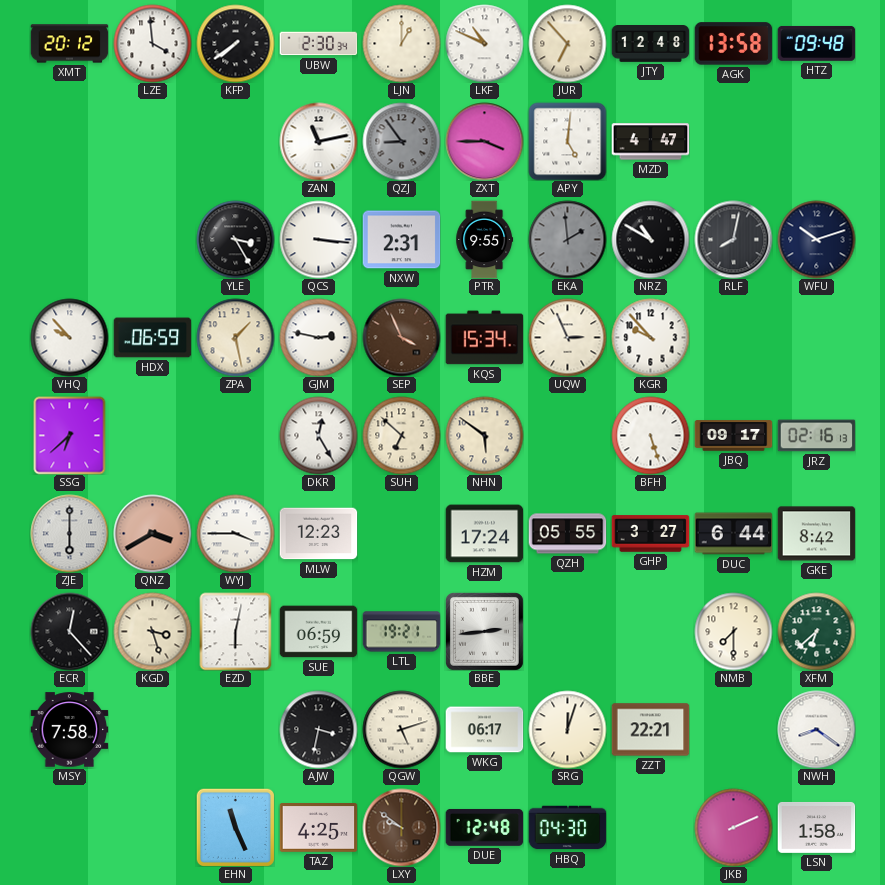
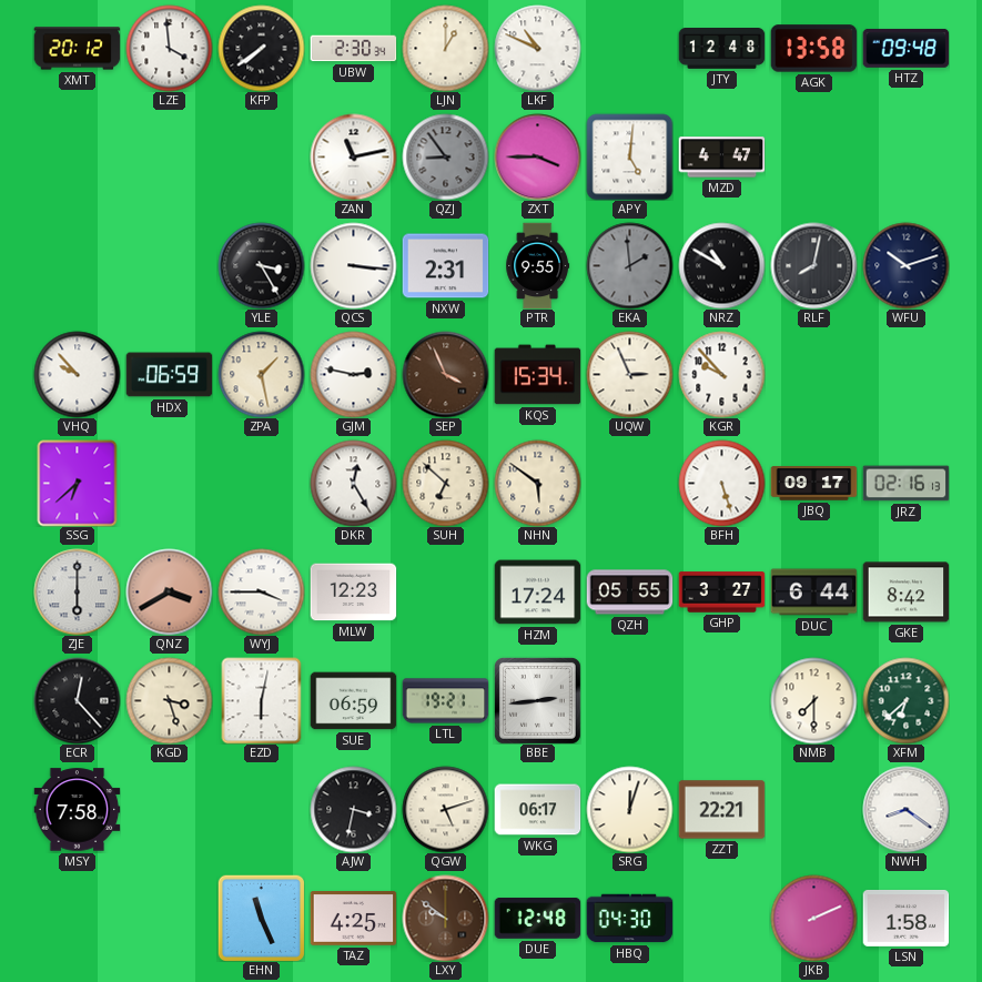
JUR: 6:53 -> none
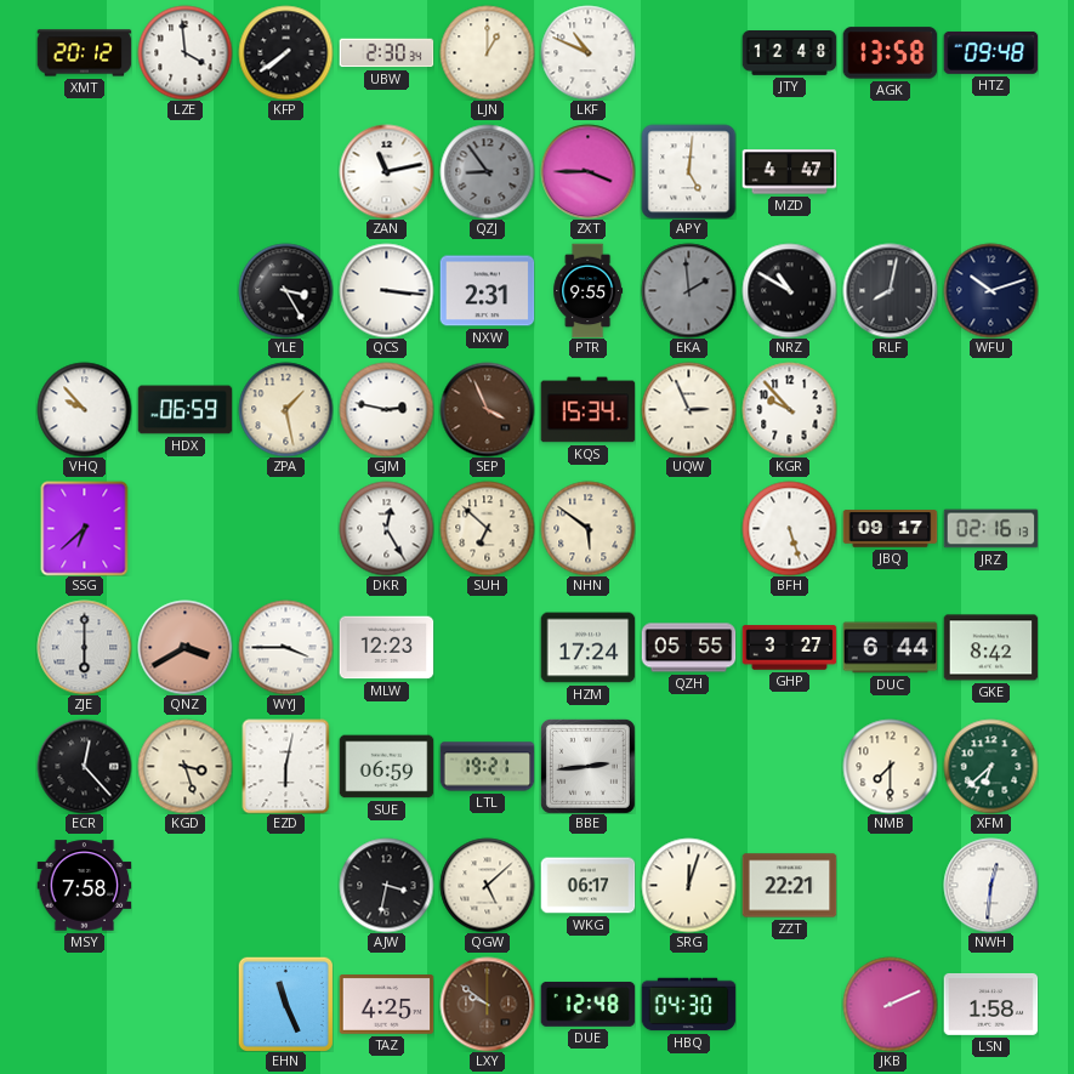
QGW: 5:12 -> 5:08
NWH: 8:21 -> 12:31
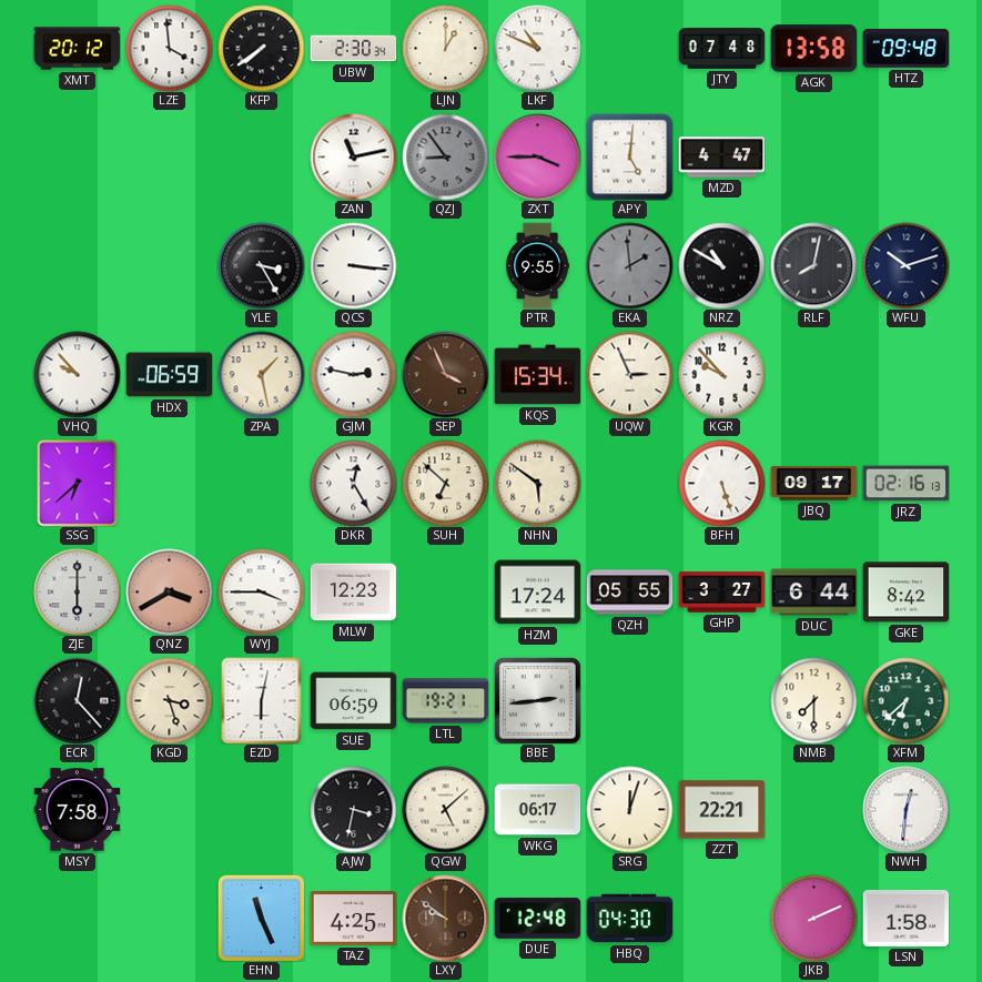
JTY: 12:48 -> 07:48
NXW: 2:31 -> none
